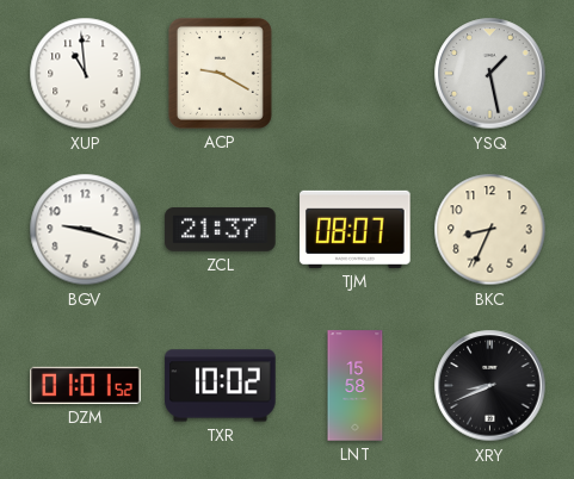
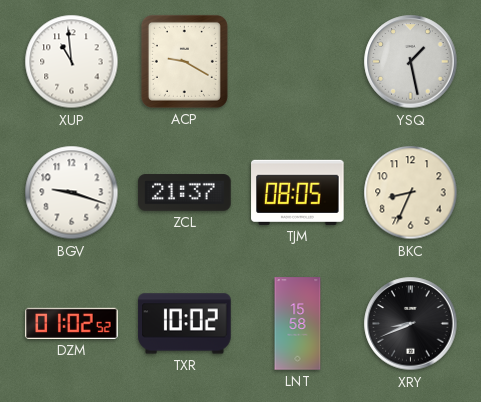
TJM: 08:07 -> 08:05
DZM: 01:01 -> 01:02
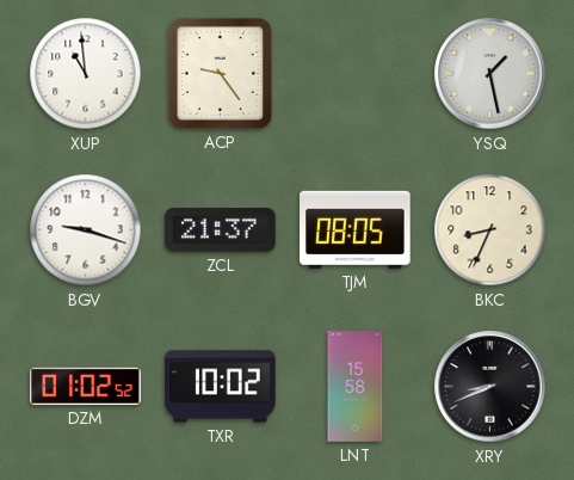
ACP: 9:20 -> 9:24
